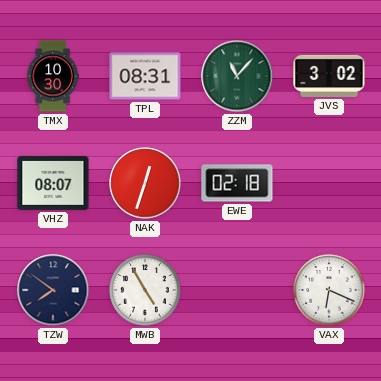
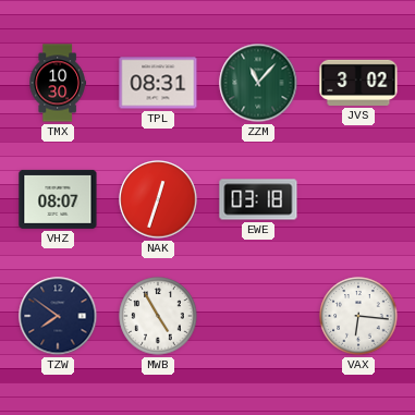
EWE: 02:18 -> 03:18
VAX: 6:19 -> 6:16
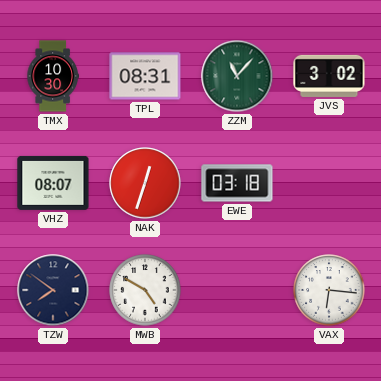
MWB: 4:55 -> 4:50
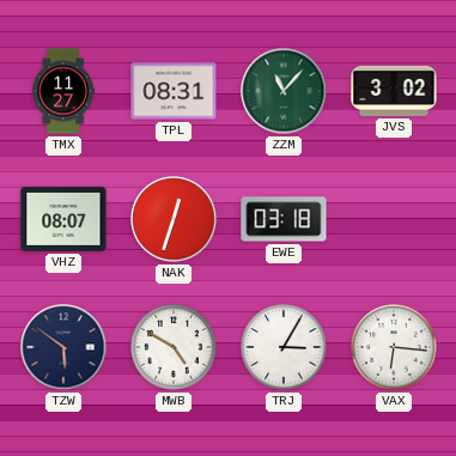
TMX: 10:30 -> 11:27
TZW: 7:51 -> 5:51
TRJ: none -> 3:05
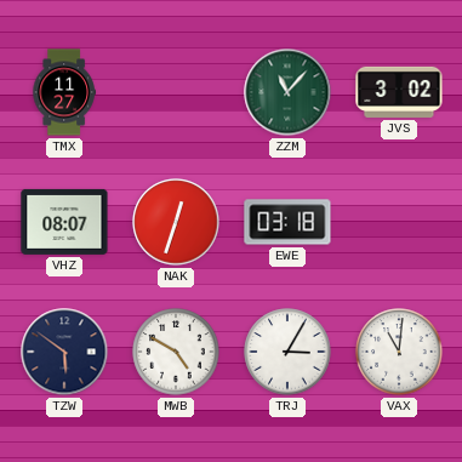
TPL: 08:31 -> none
VAX: 6:16 -> 11:01
